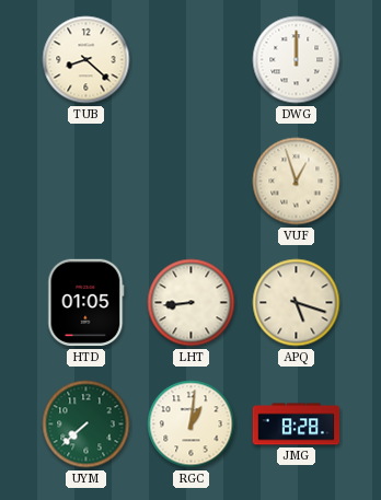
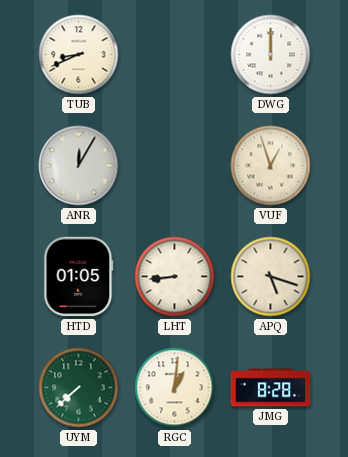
TUB: 8:22 -> 8:41
ANR: none -> 12:05
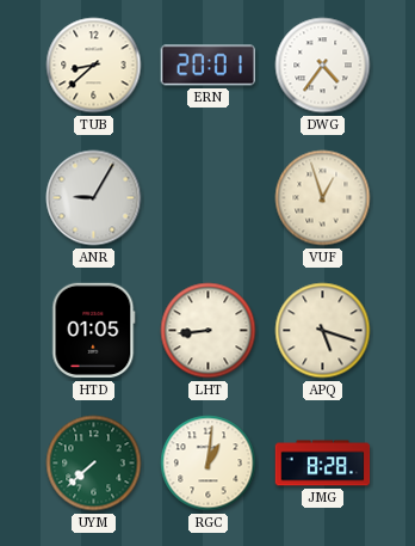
TUB: 8:41 -> 8:38
ERN: none -> 20:01
DWG: 12:00 -> 4:36
ANR: 12:05 -> 9:05
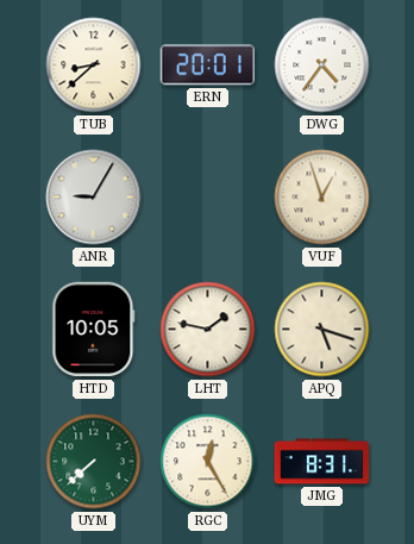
HTD: 01:05 -> 10:05
LHT: 8:44 -> 1:47
RGC: 1:01 -> 12:25
JMG: 8:28 -> 8:31
